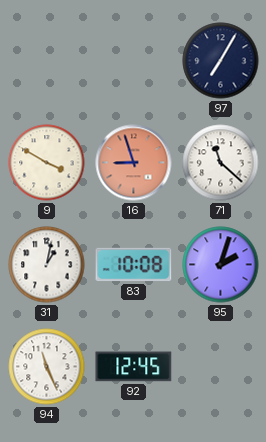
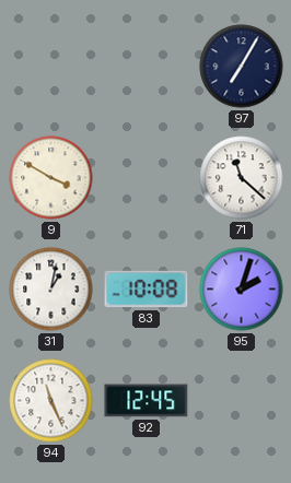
16: 8:57 -> none
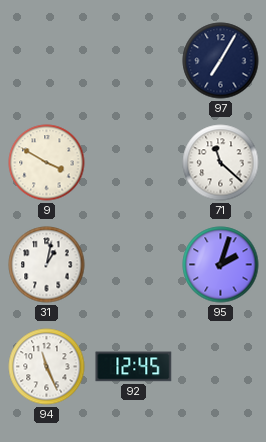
83: 10:08 -> none
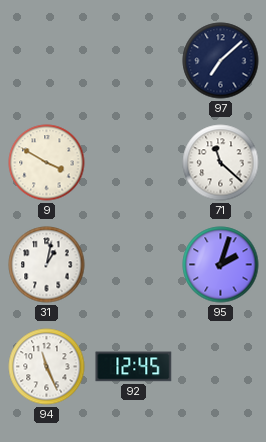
97: 7:05 -> 7:08
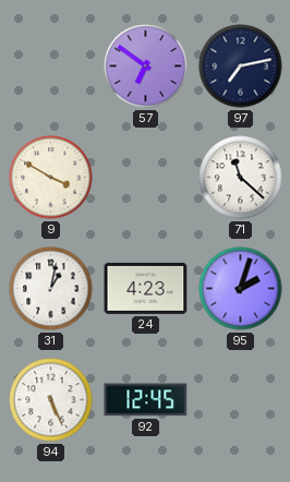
57: none -> 6:51
97: 7:08 -> 7:13
24: none -> 4:23
94: 11:26 -> 5:26
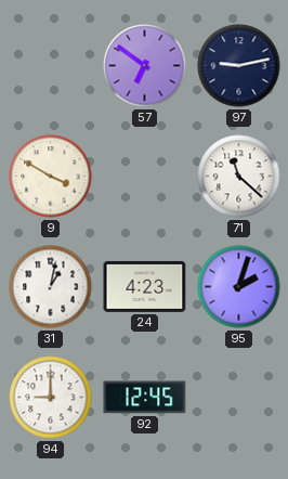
97: 7:13 -> 9:13
94: 5:26 -> 9:00
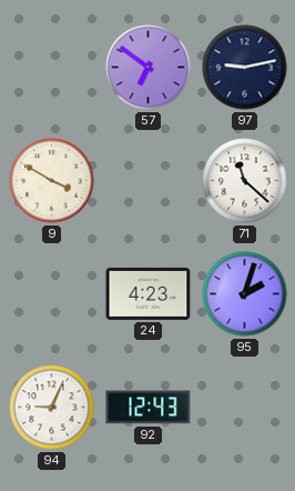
31: 1:02 -> none
94: 9:00 -> 9:04
92: 12:45 -> 12:43
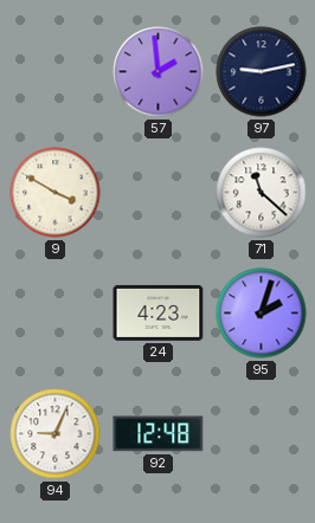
57: 6:51 -> 1:59
92: 12:43 -> 12:48
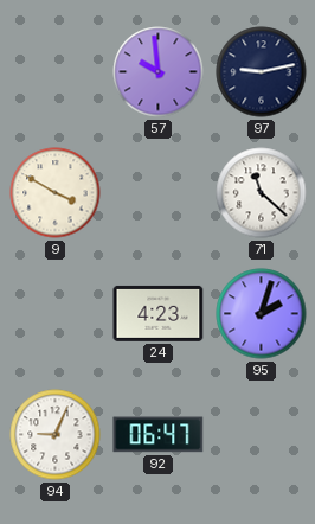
57: 1:59 -> 9:59
92: 12:48 -> 06:47
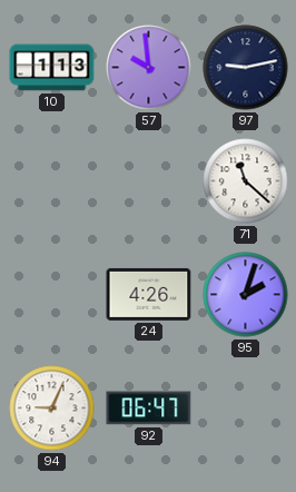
10: none -> 1:13
9: 3:50 -> none
24: 4:23 -> 4:26
